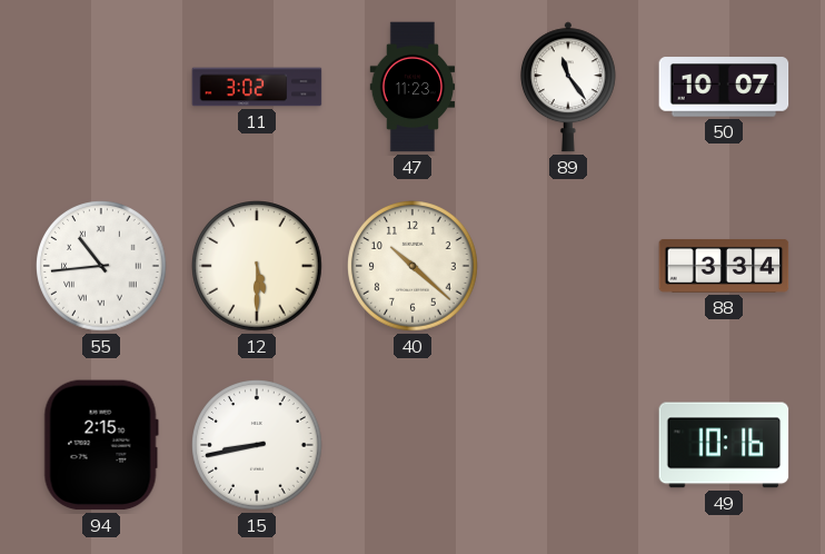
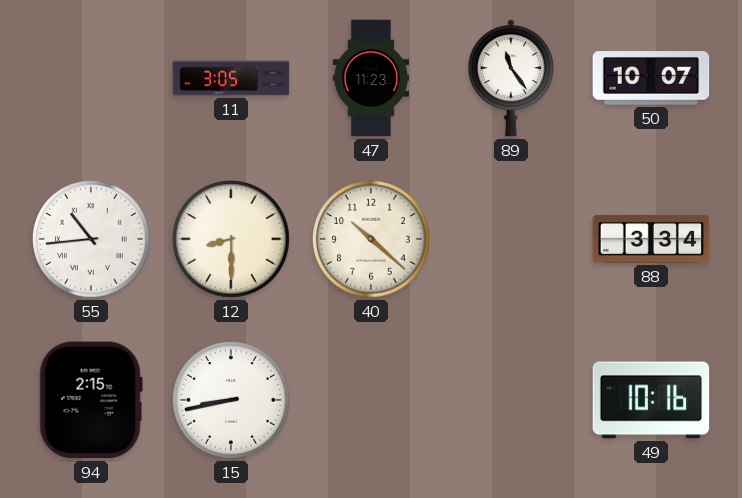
11: 3:02 -> 3:05
12: 5:30 -> 8:30
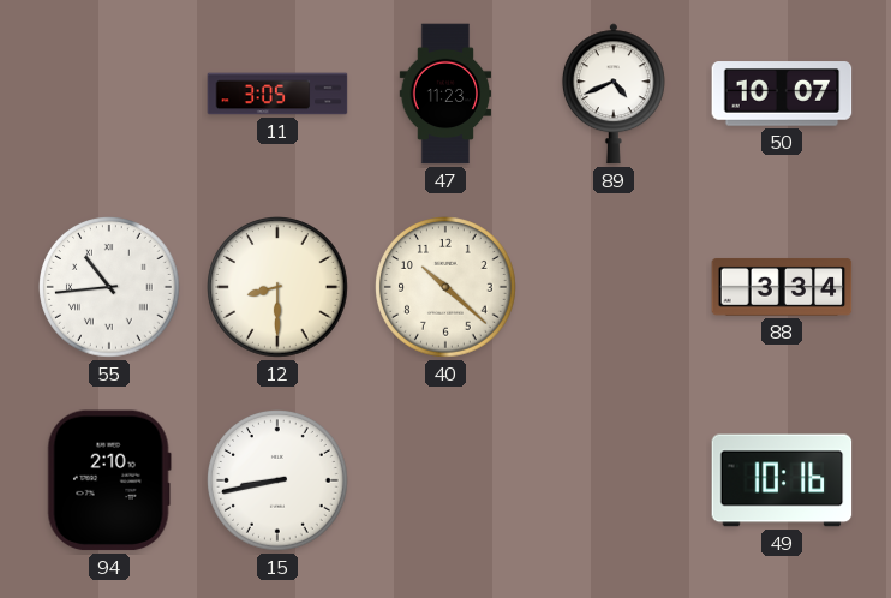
89: 11:24 -> 4:41
94: 2:15 -> 2:10
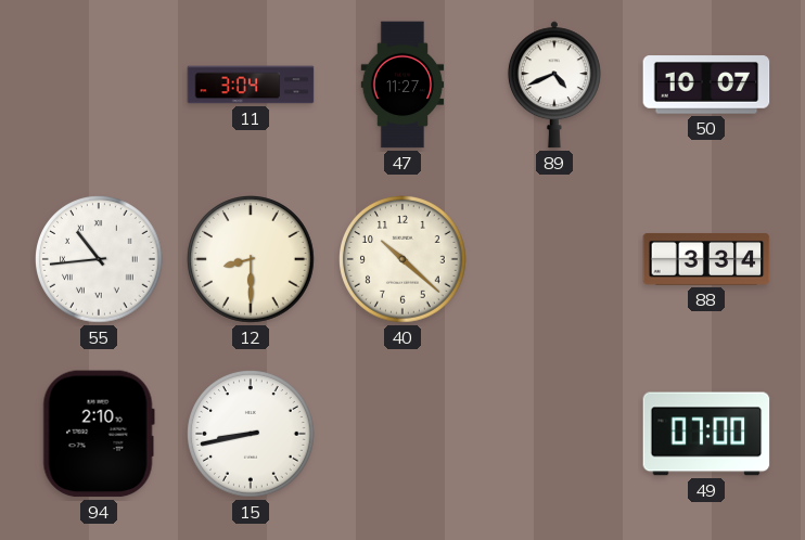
11: 3:05 -> 3:04
47: 11:23 -> 11:27
49: 10:16 -> 07:00
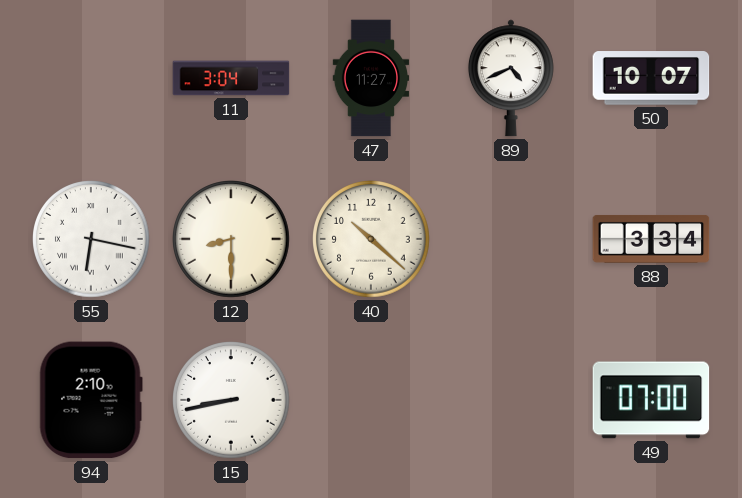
55: 10:44 -> 6:17
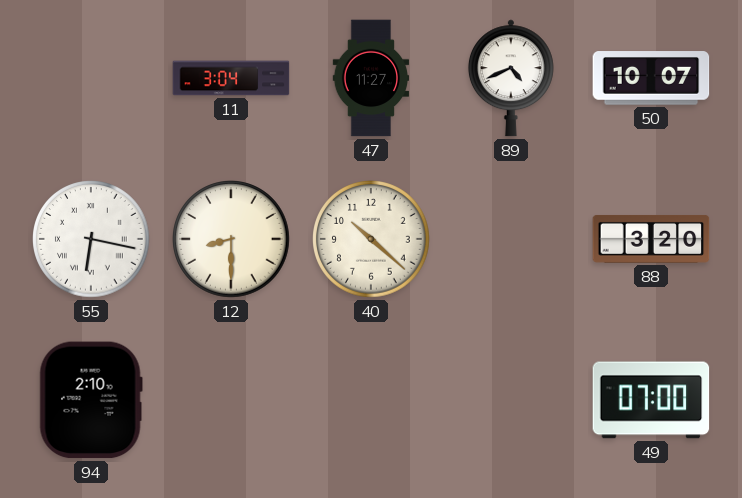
88: 3:34 -> 3:20
15: 8:43 -> none
